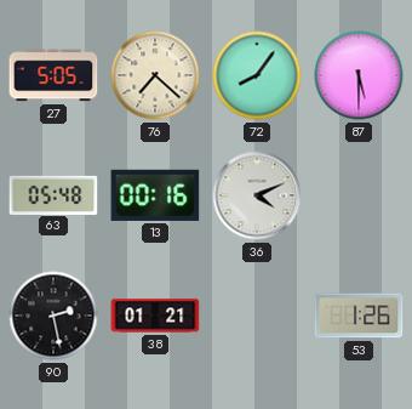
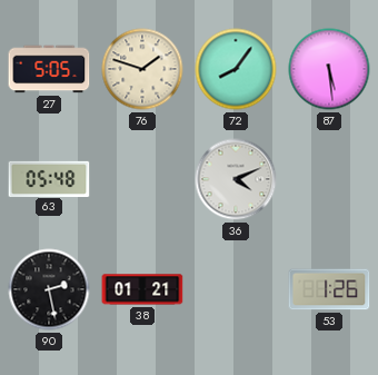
76: 7:22 -> 1:48
87: 5:30 -> 5:29
13: 00:16 -> none
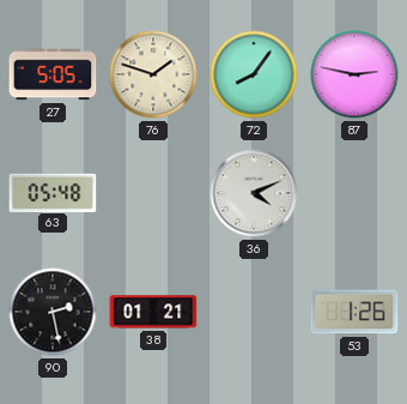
87: 5:29 -> 2:47
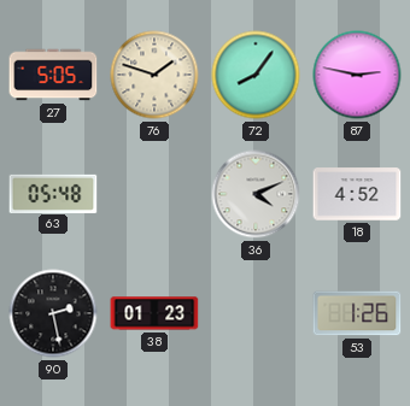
18: none -> 4:52
38: 01:21 -> 01:23
